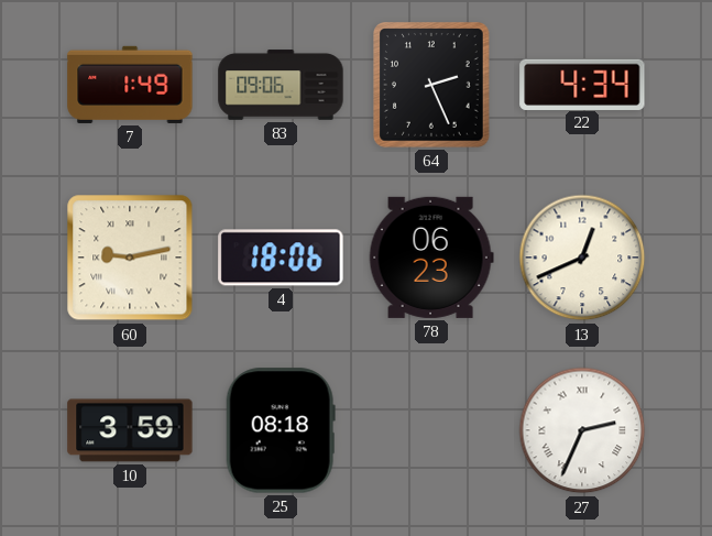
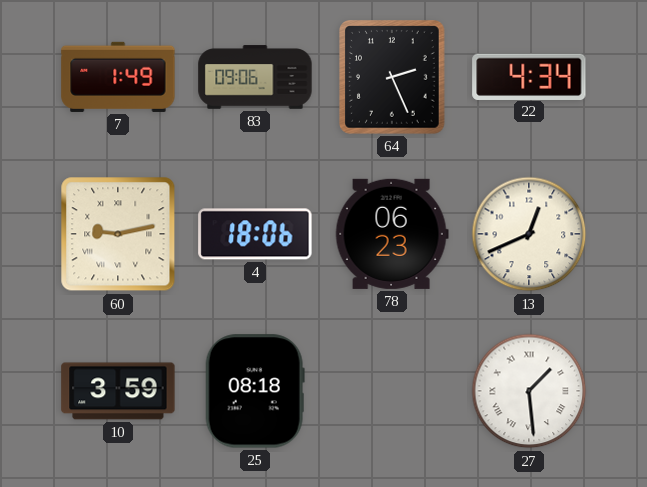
27: 2:34 -> 1:29
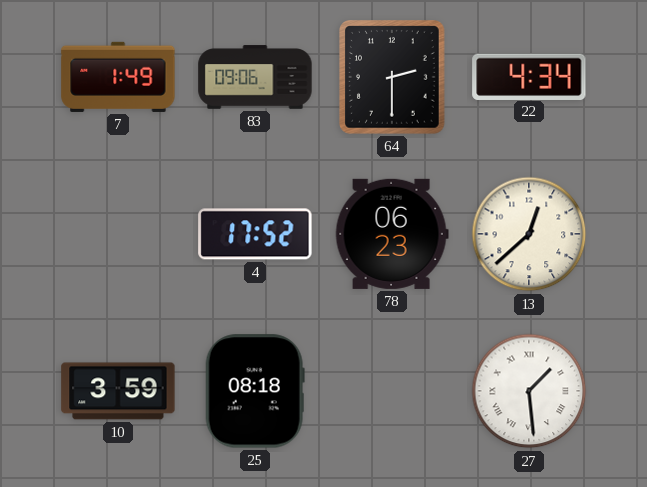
64: 2:26 -> 2:30
60: 9:13 -> none
4: 18:06 -> 17:52
13: 12:41 -> 12:38
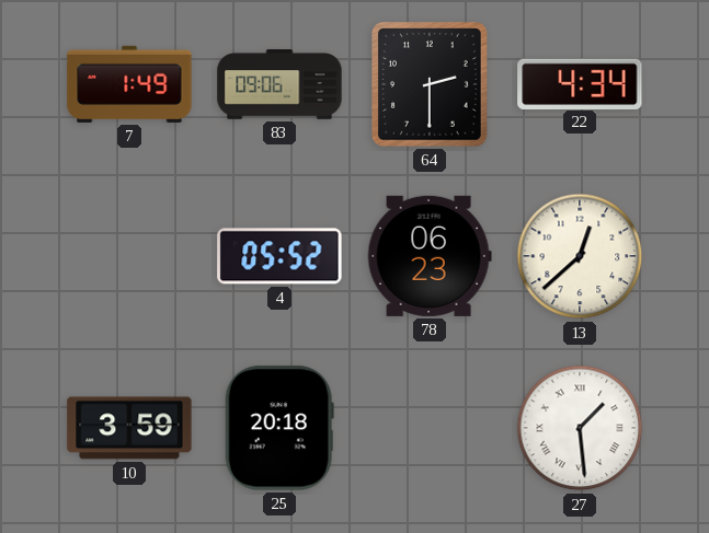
4: 17:52 -> 05:52
25: 08:18 -> 20:18
